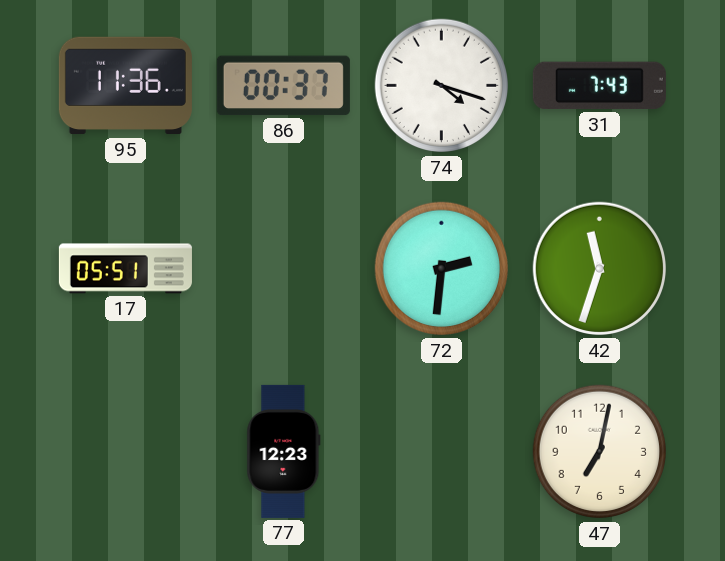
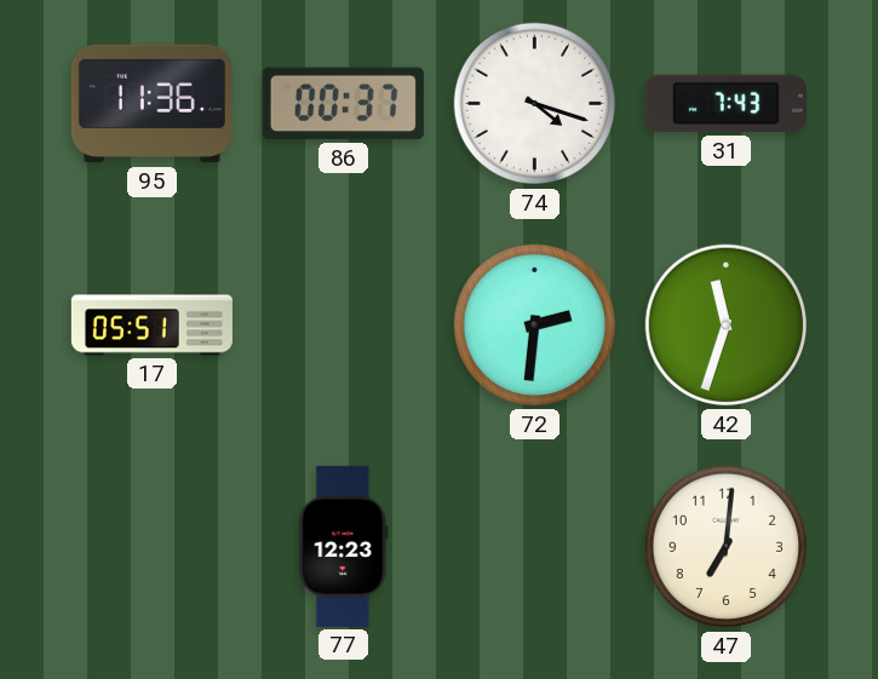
47: 7:02 -> 7:01
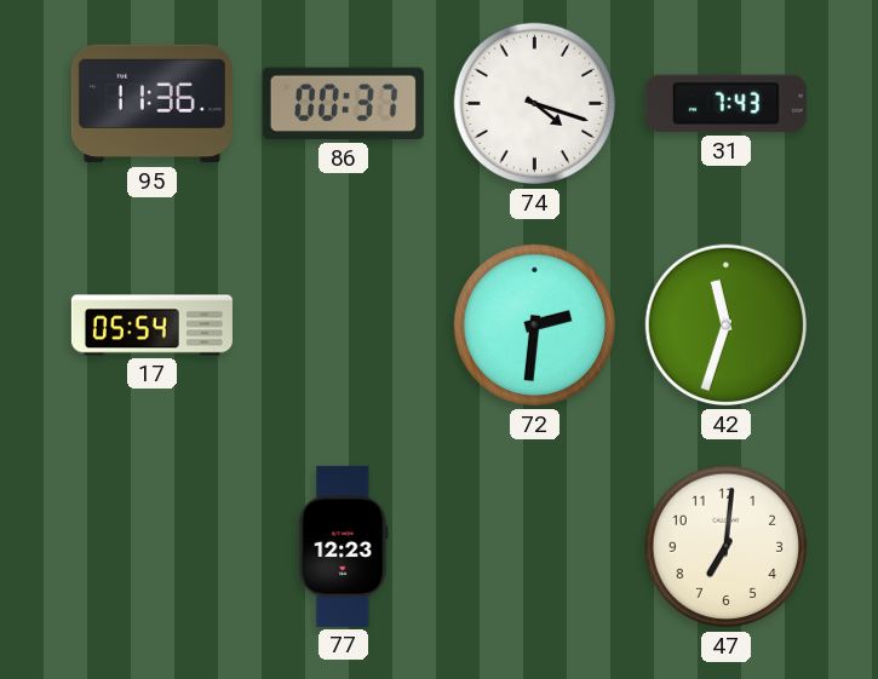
17: 05:51 -> 05:54
